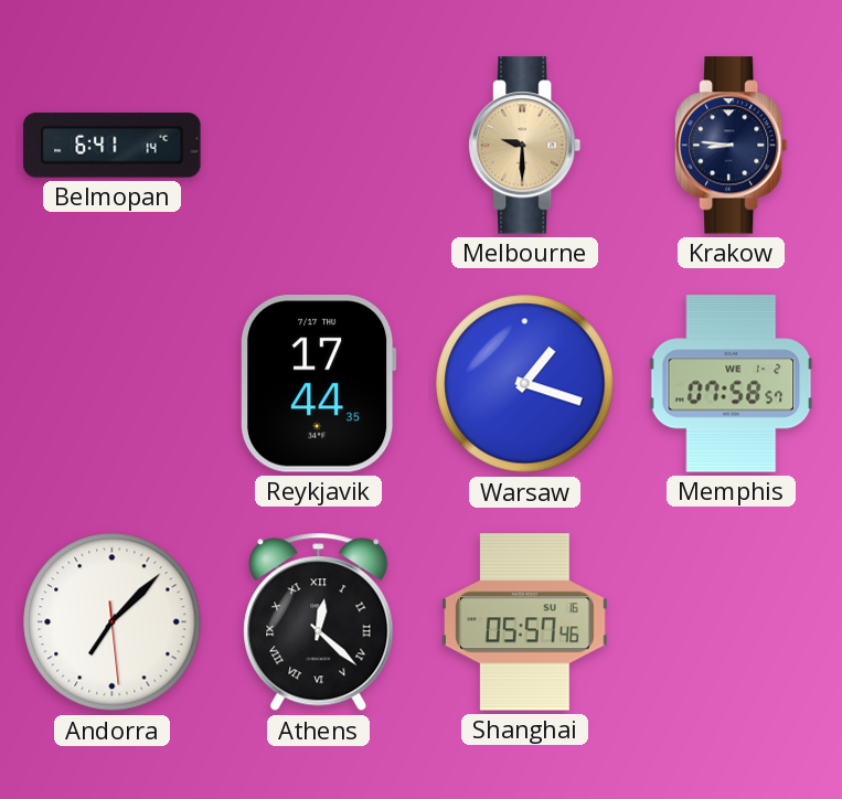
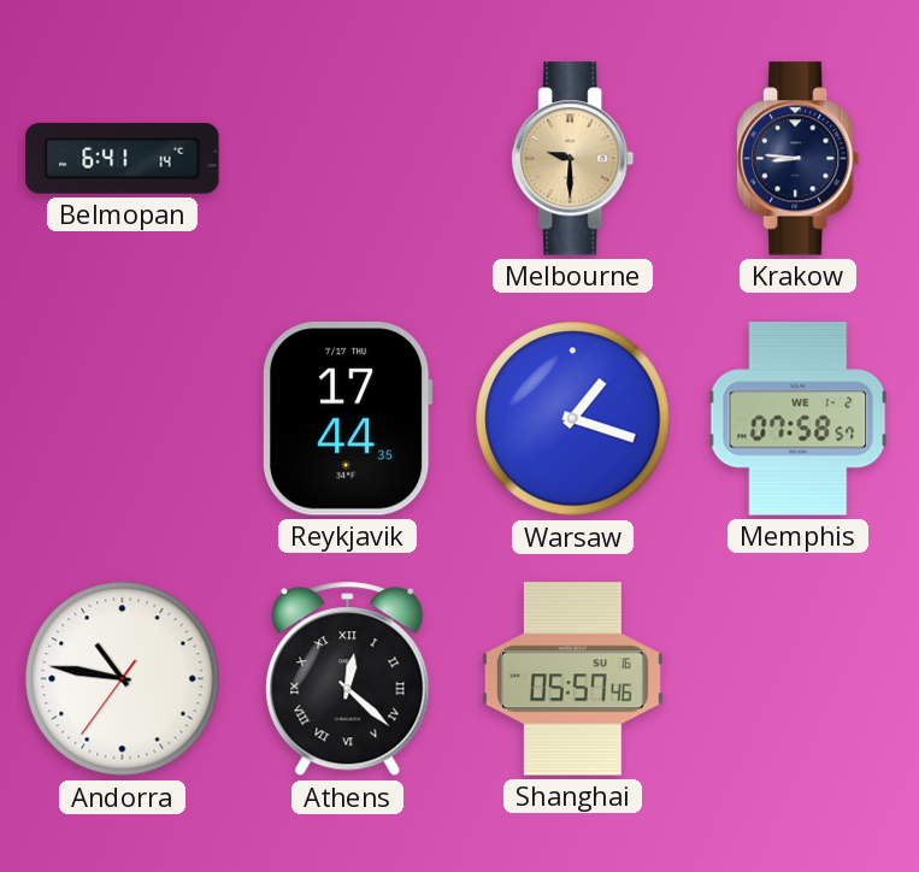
Andorra: 7:07 -> 10:46
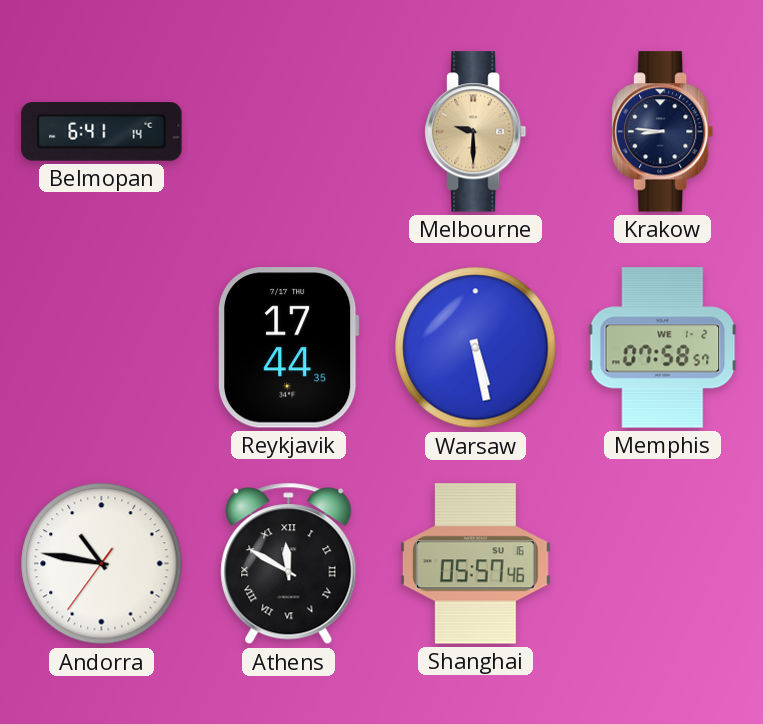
Warsaw: 1:18 -> 5:28
Athens: 12:22 -> 11:50
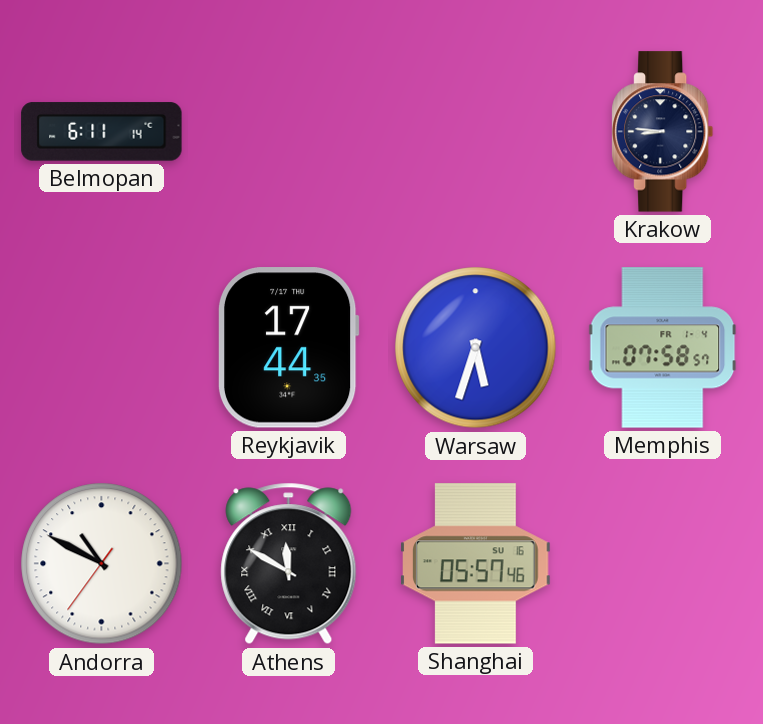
Belmopan: 6:41 -> 6:11
Melbourne: 9:30 -> none
Warsaw: 5:28 -> 5:33
Memphis date: WE 1-2 -> FR 1-4
Andorra: 10:46 -> 10:49
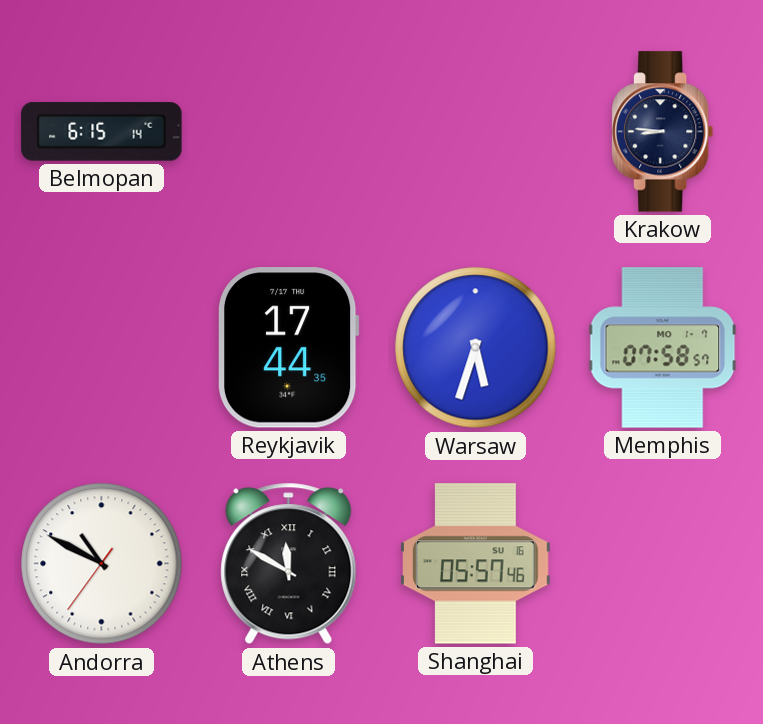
Belmopan: 6:11 -> 6:15
Memphis date: FR 1-4 -> MO 1-7
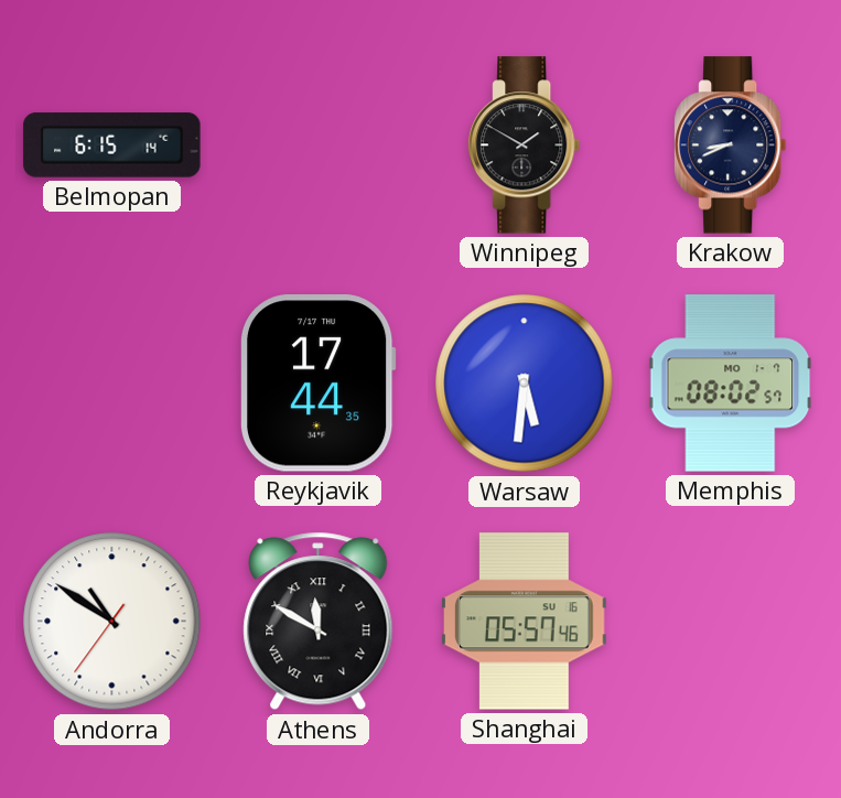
Winnipeg: none -> 1:50
Krakow: 8:46 -> 8:41
Warsaw: 5:33 -> 5:31
Memphis: 07:58 -> 08:02
Andorra: 10:49 -> 10:50
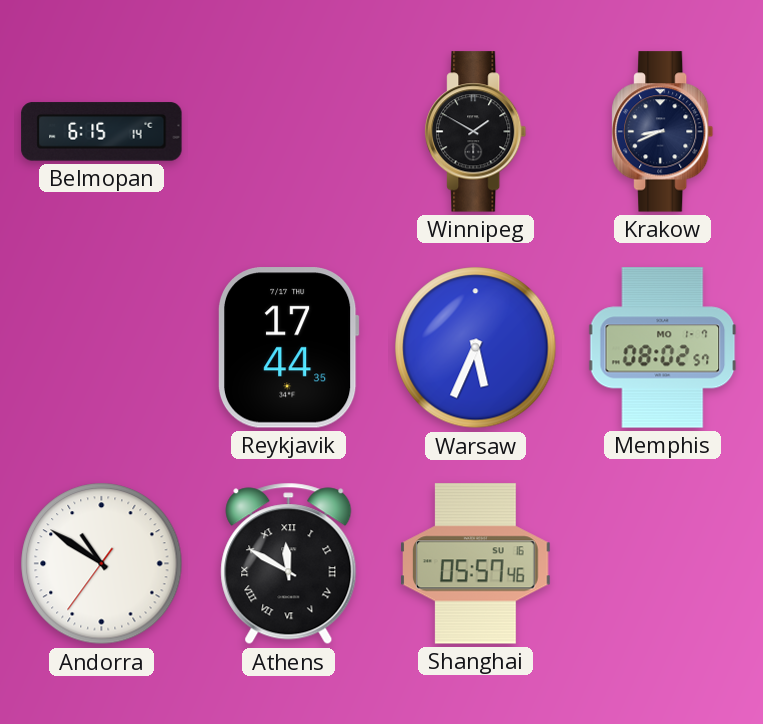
Warsaw: 5:31 -> 5:34
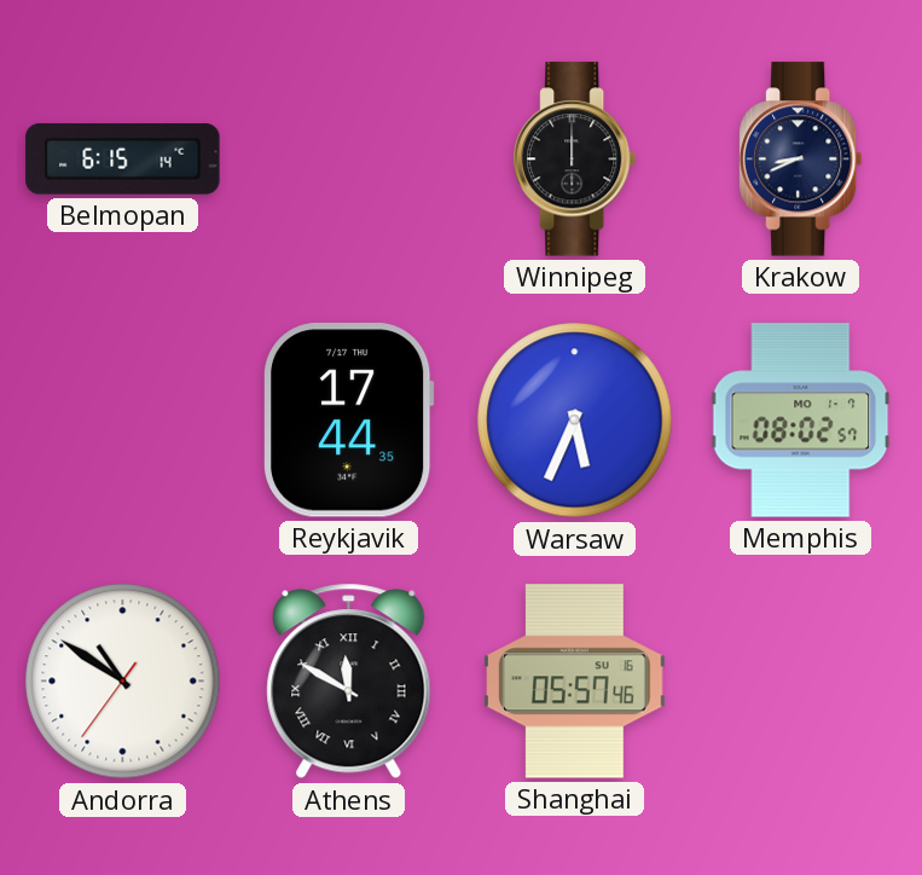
Winnipeg: 1:50 -> 12:00
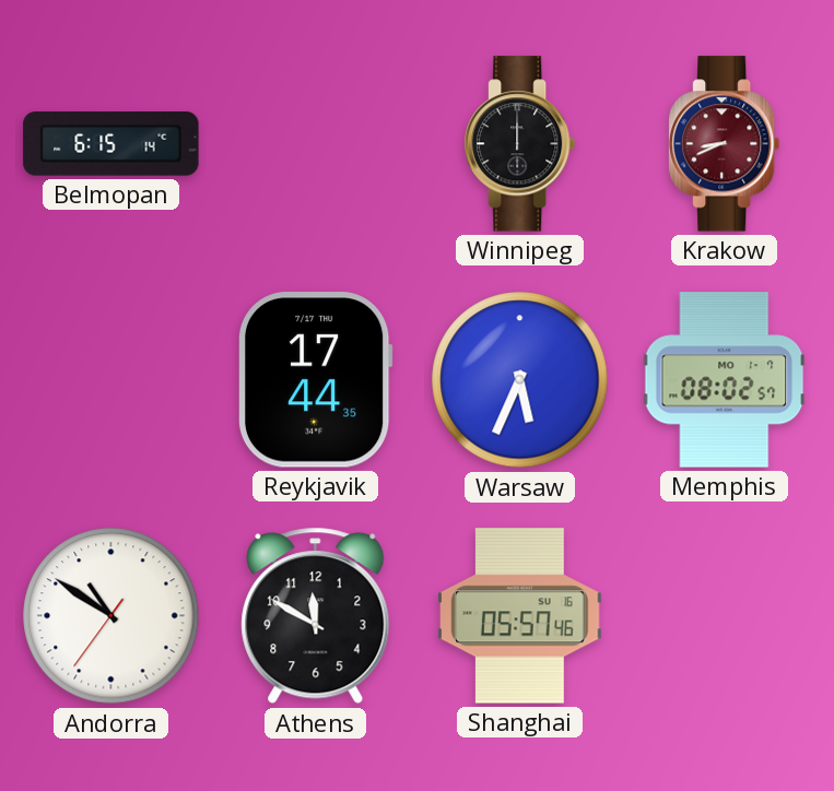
Krakow dial: navy -> burgundy
Athens numerals: Roman -> Arabic
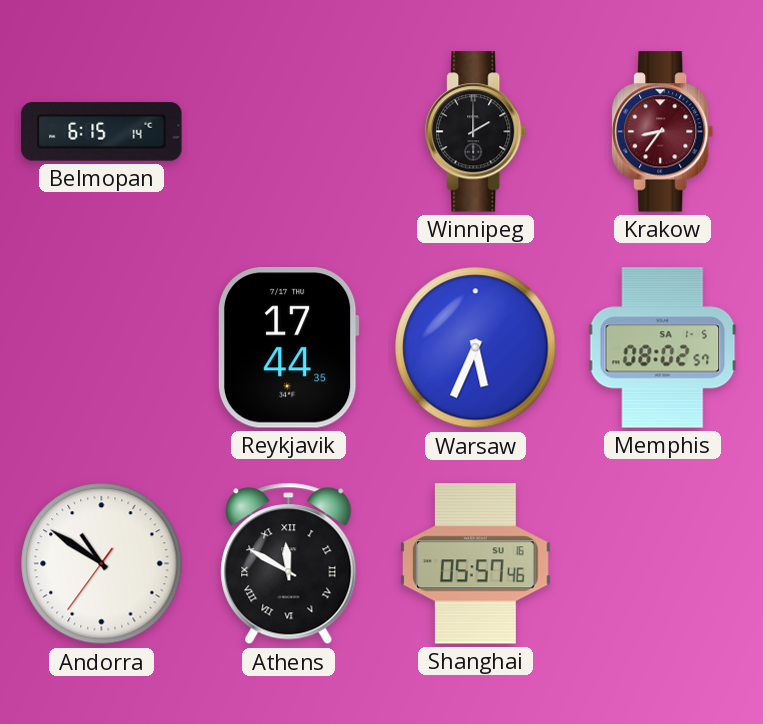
Winnipeg: 12:00 -> 2:00
Krakow: 8:41 -> 8:36
Memphis date: MO 1-7 -> SA 1-5
Athens numerals: Arabic -> Roman
